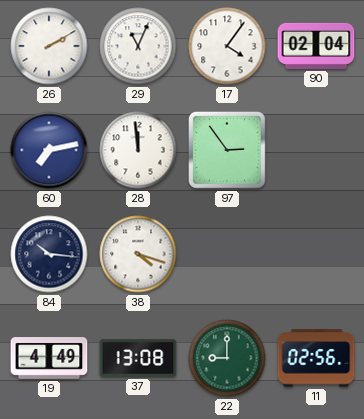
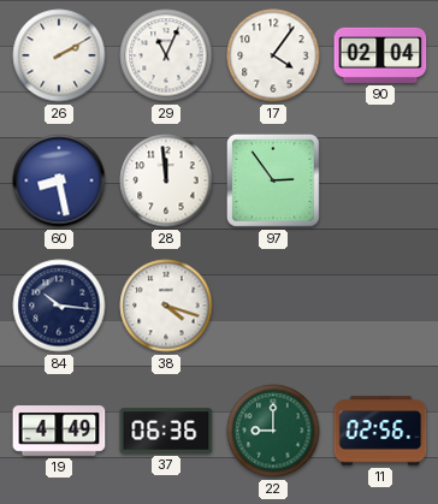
60: 7:13 -> 8:28
37: 13:08 -> 06:36
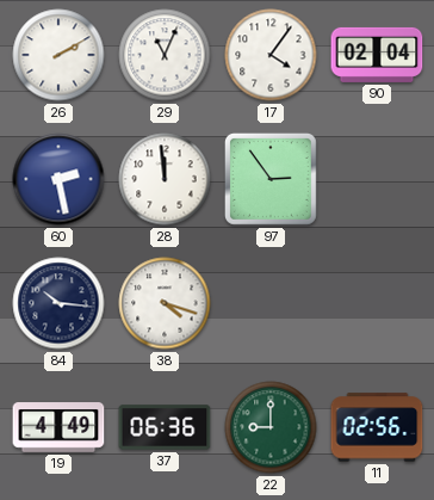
60: 8:28 -> 2:28
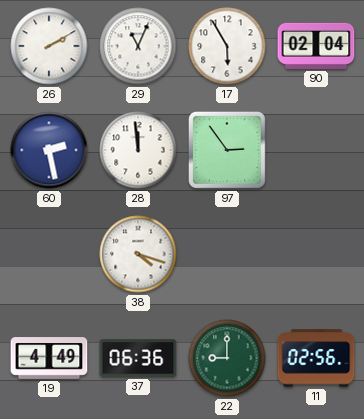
17: 4:06 -> 5:55
84: 10:16 -> none
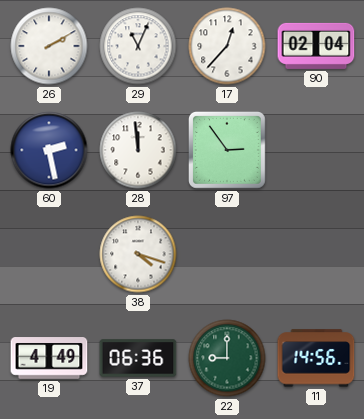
17: 5:55 -> 12:37
11: 02:56 -> 14:56
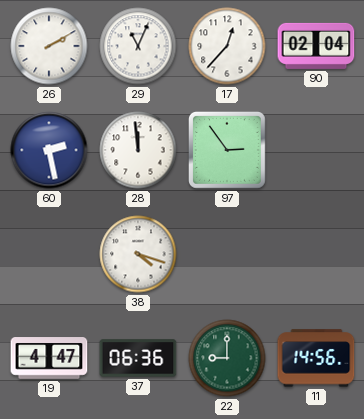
19: 4:49 -> 4:47
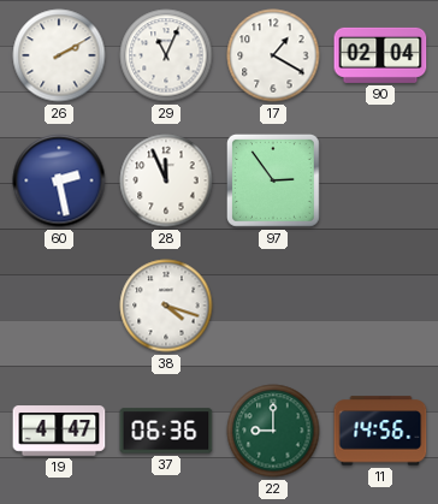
17: 12:37 -> 1:20
28: 11:59 -> 11:56
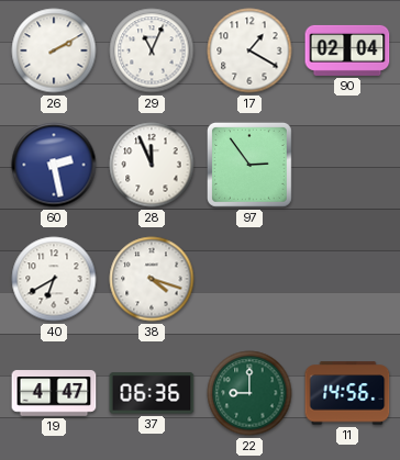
40: none -> 6:40
